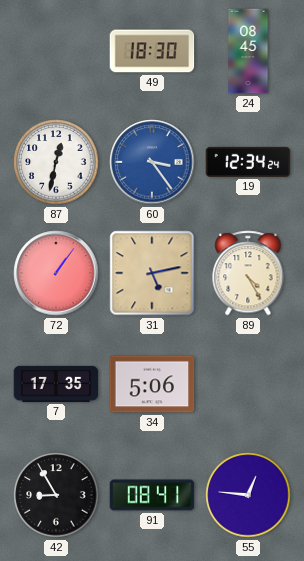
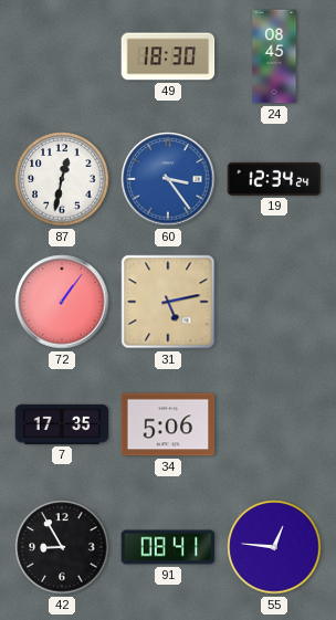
89: 4:25 -> none
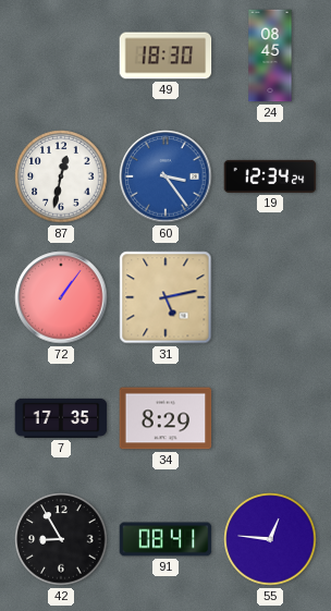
34: 5:06 -> 8:29
